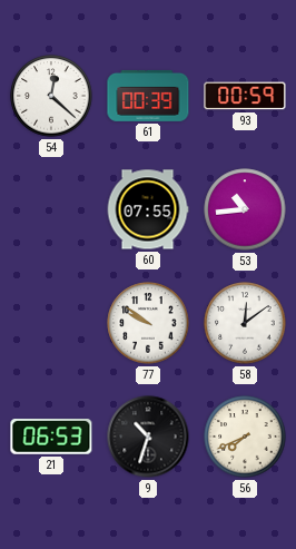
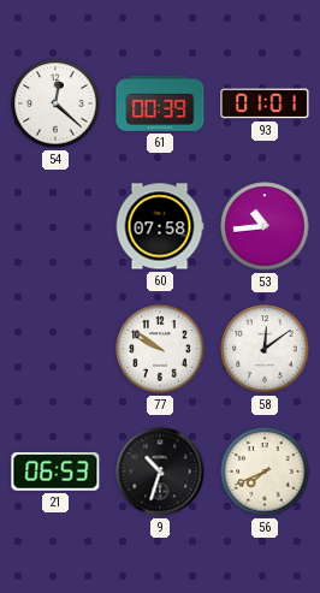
93: 00:59 -> 01:01
60: 07:55 -> 07:58
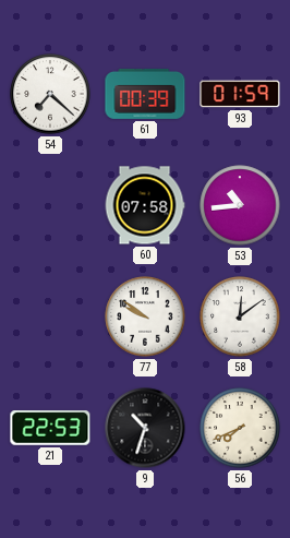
54: 12:22 -> 7:22
93: 01:01 -> 01:59
21: 06:53 -> 22:53
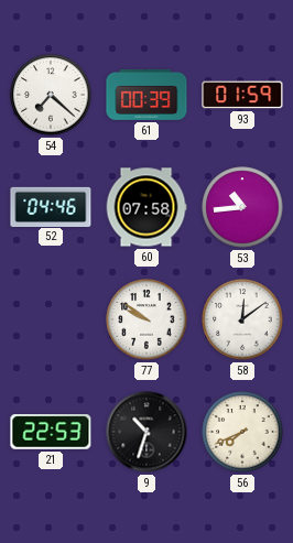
52: none -> 04:46
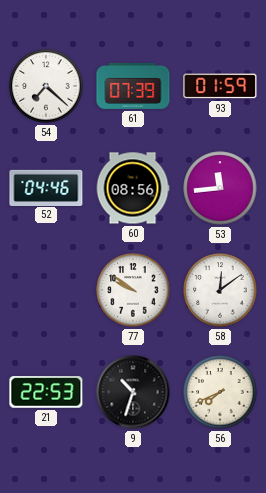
61: 00:39 -> 07:39
60: 07:58 -> 08:56
53: 10:44 -> 11:44
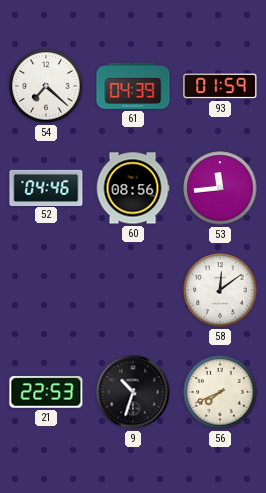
61: 07:39 -> 04:39
77: 9:51 -> none
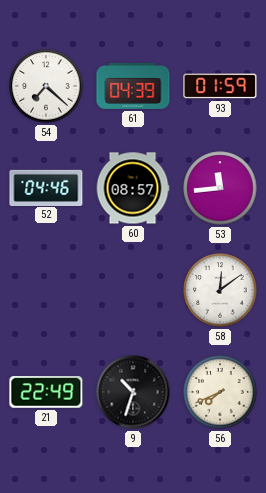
60: 08:56 -> 08:57
21: 22:53 -> 22:49
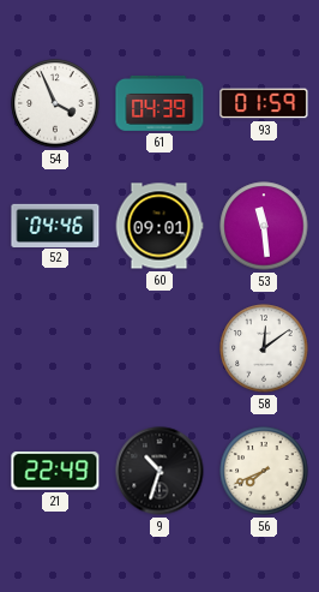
54: 7:22 -> 3:56
60: 08:57 -> 09:01
53: 11:44 -> 11:29
